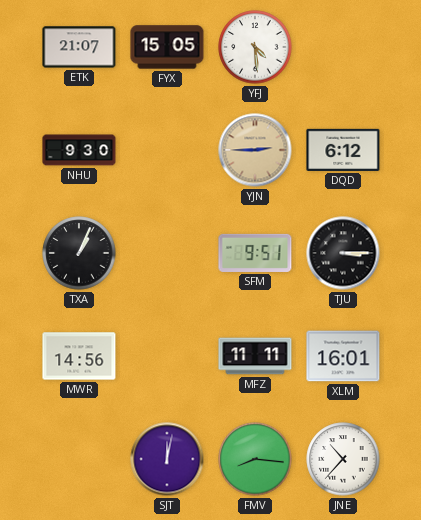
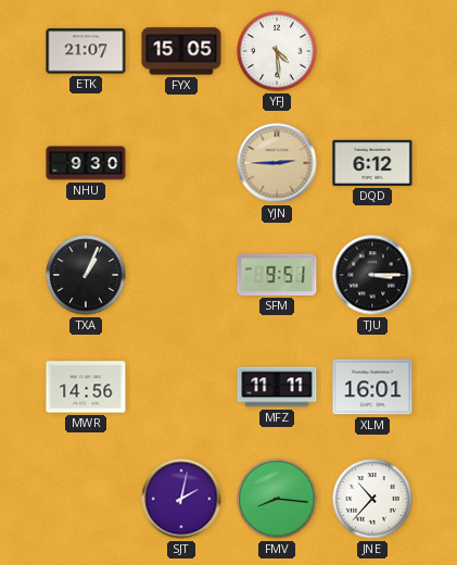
SJT: 12:02 -> 2:02
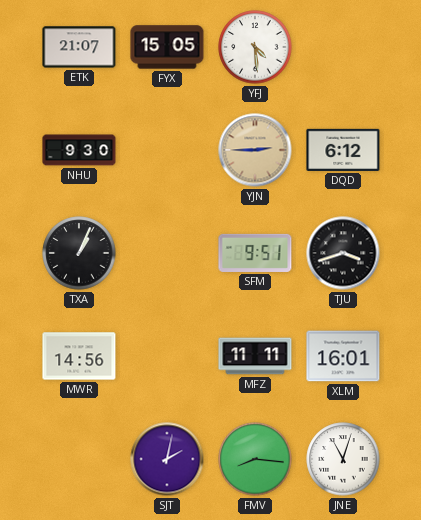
TJU: 3:15 -> 3:42
JNE: 10:37 -> 11:03
